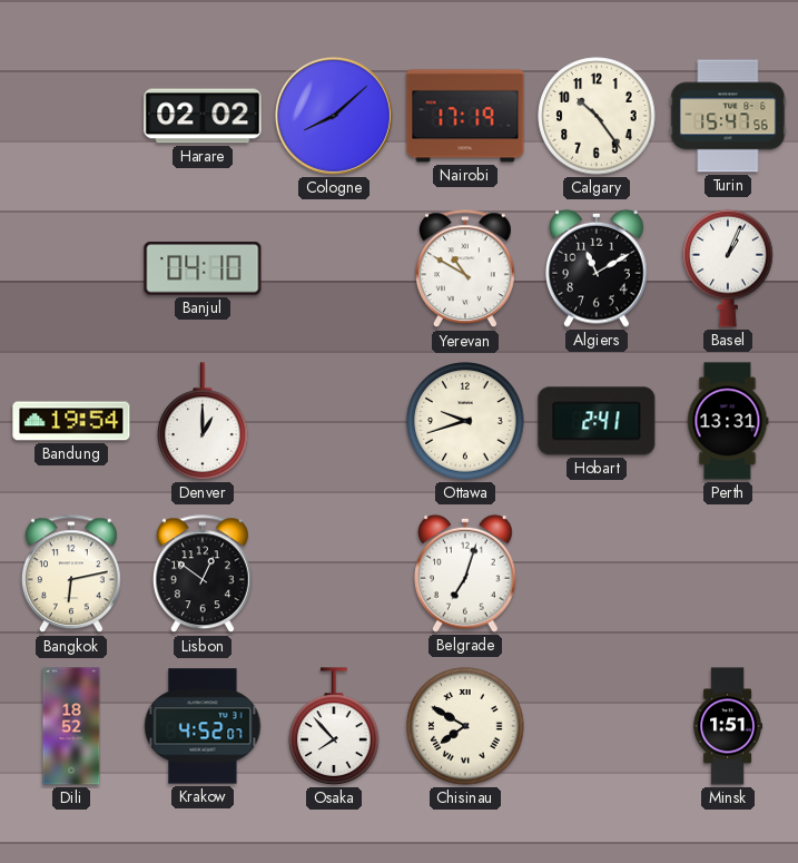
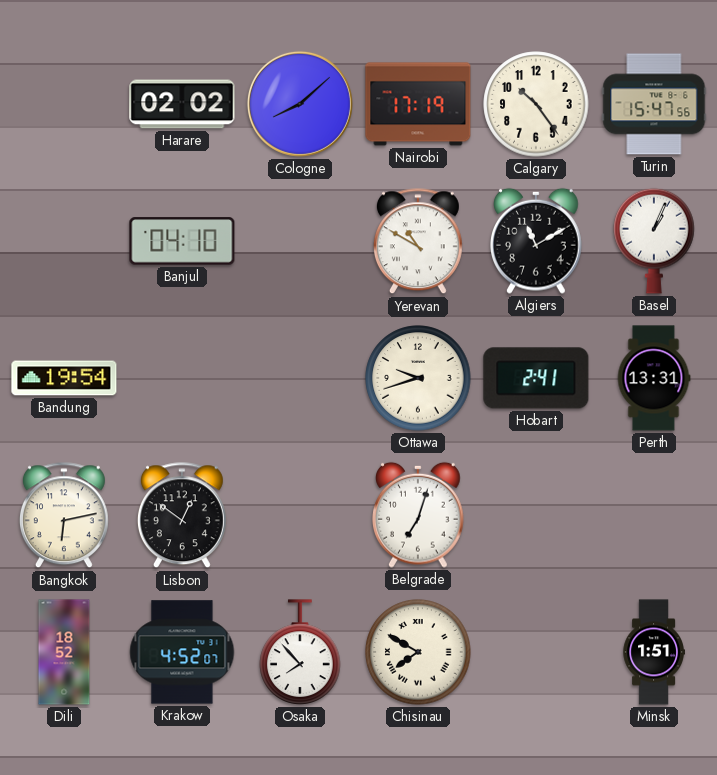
Denver: 1:00 -> none
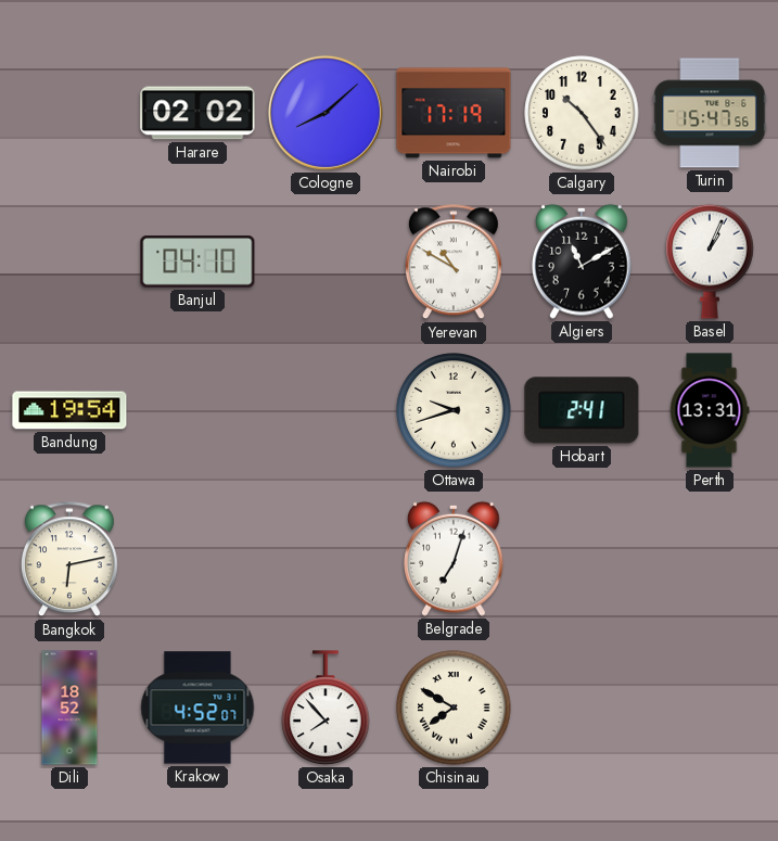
Lisbon: 12:51 -> none
Minsk: 1:51 -> none
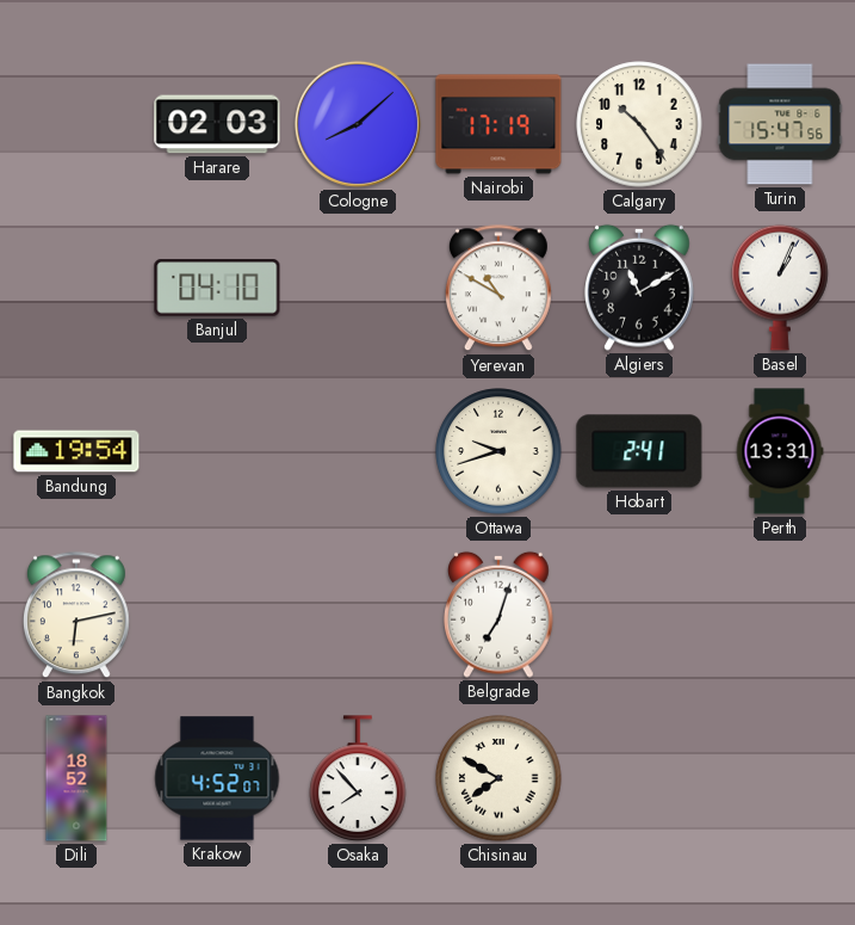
Harare: 02:02 -> 02:03
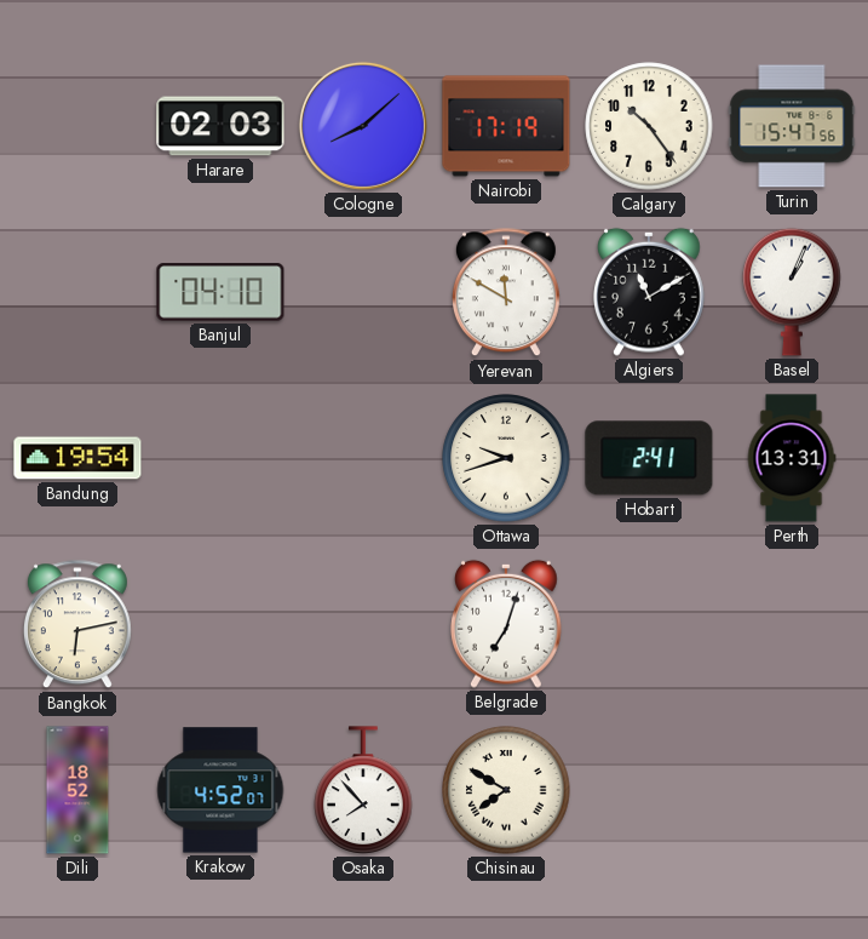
Yerevan: 10:50 -> 11:50
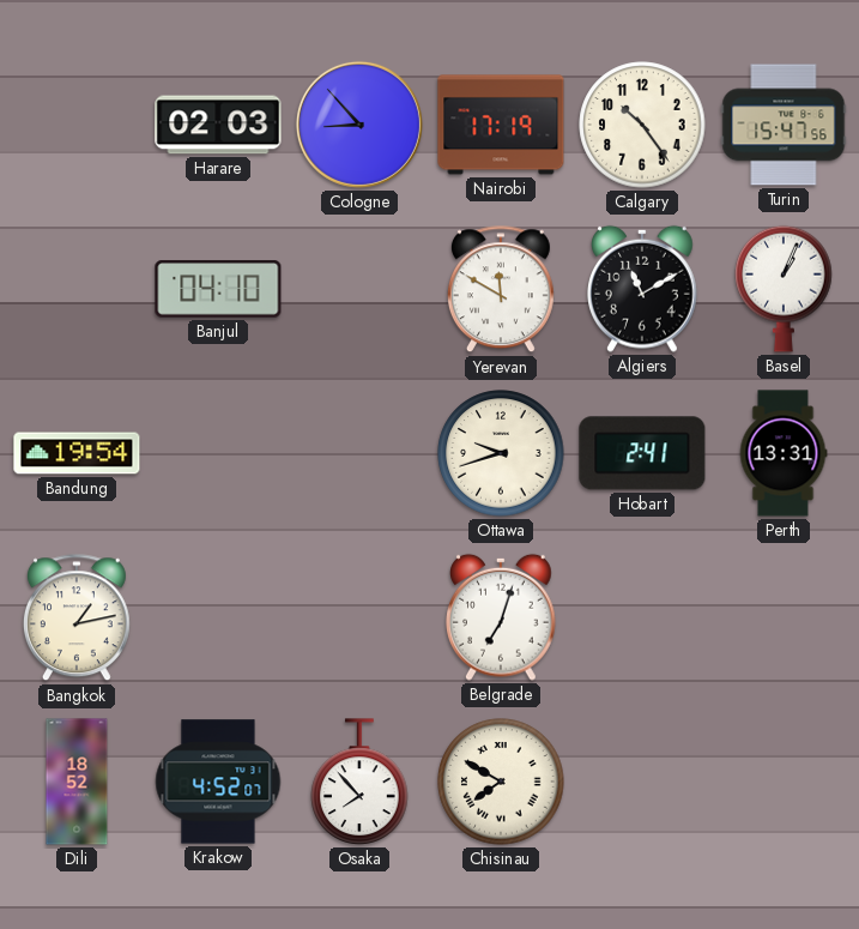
Cologne: 8:08 -> 8:53
Bangkok: 6:13 -> 1:13
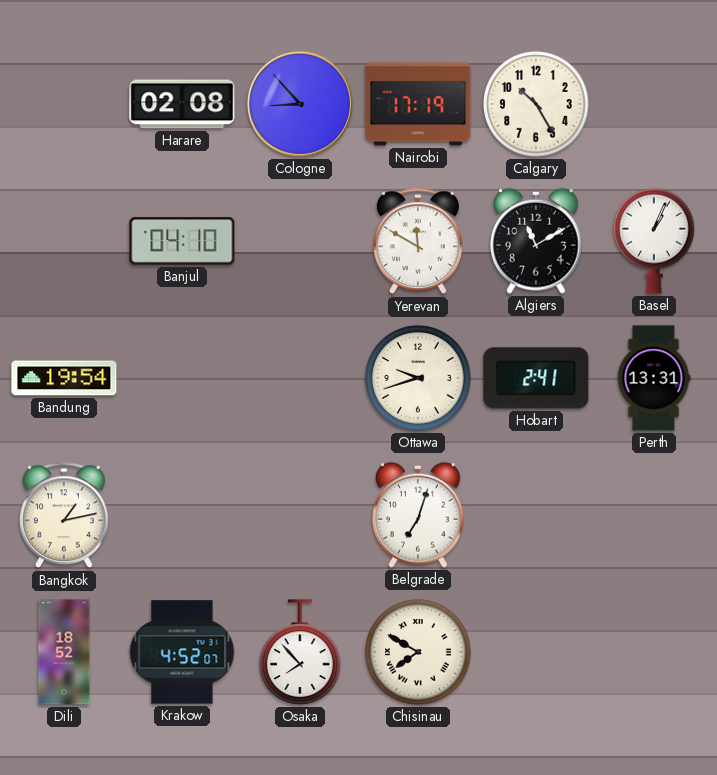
Harare: 02:03 -> 02:08
Calgary: 10:24 -> 10:25
Turin: 15:47 -> none
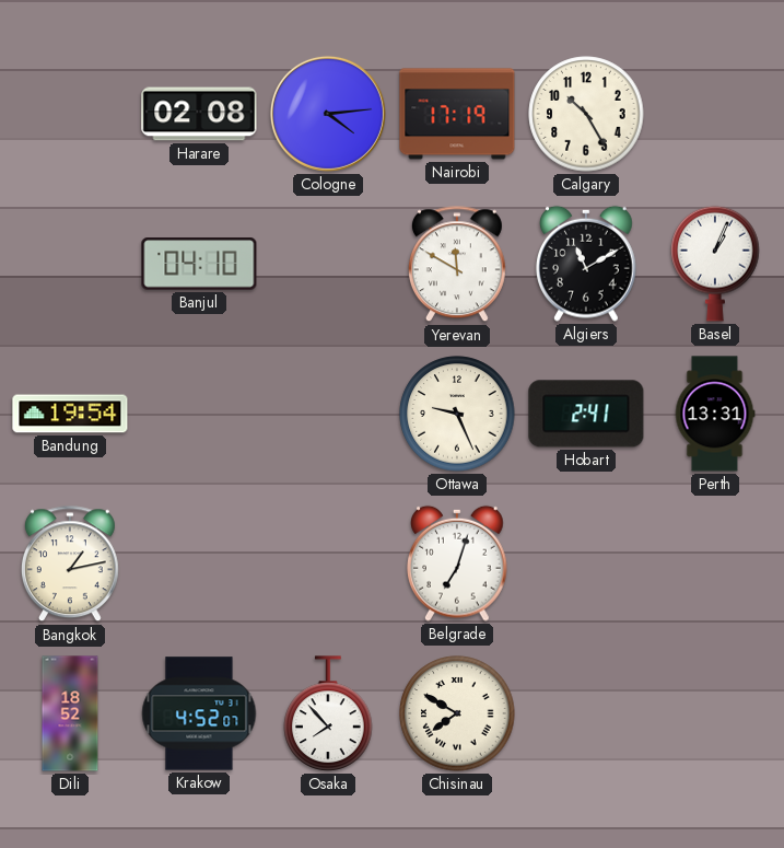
Cologne: 8:53 -> 4:14
Ottawa: 9:42 -> 9:26
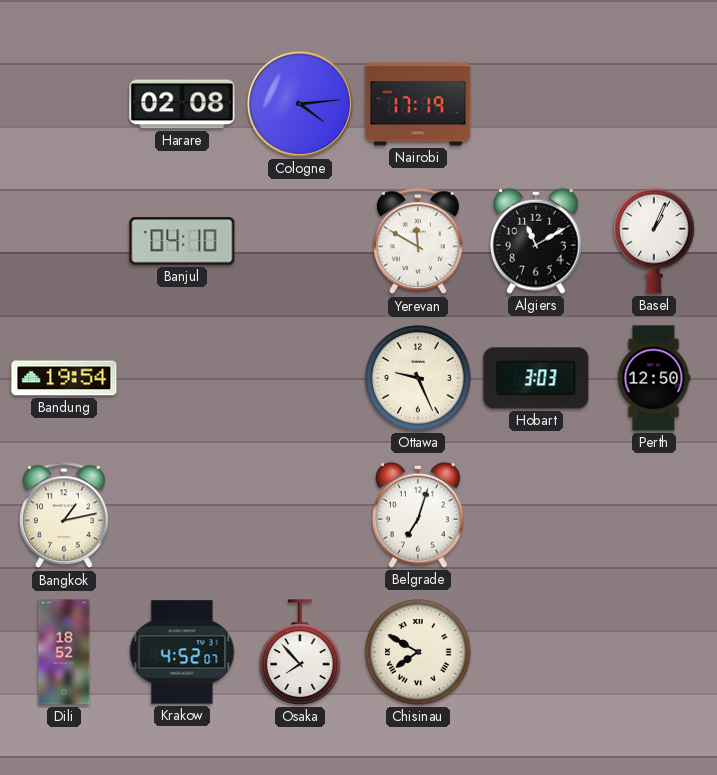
Calgary: 10:25 -> none
Hobart: 2:41 -> 3:03
Perth: 13:31 -> 12:50
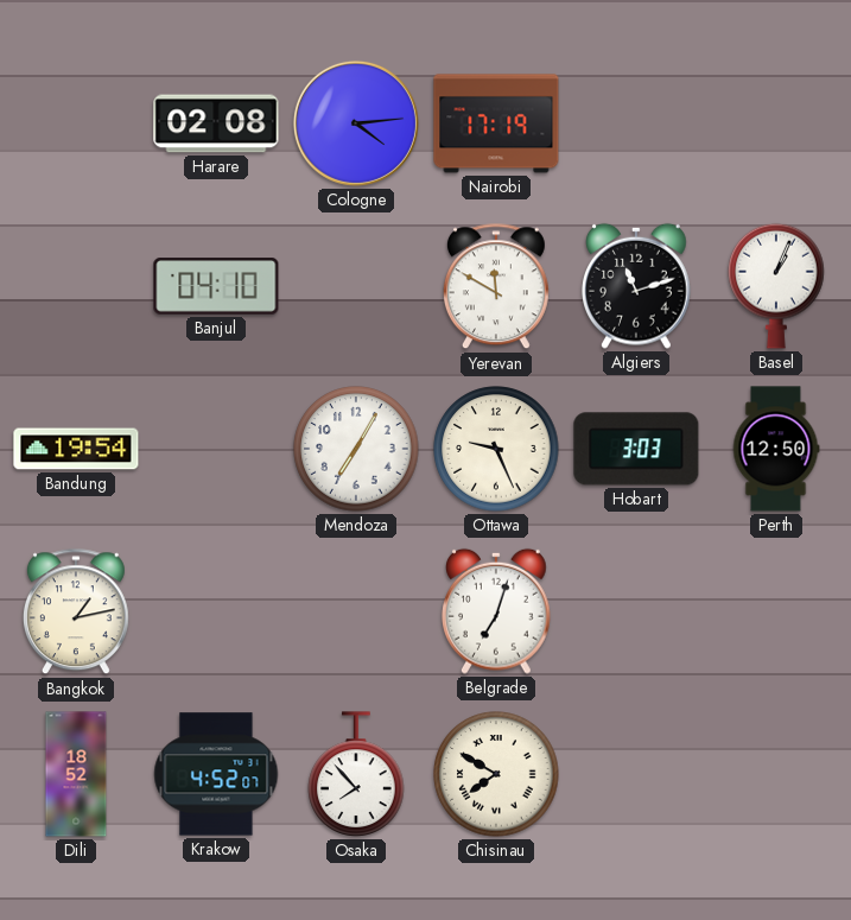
Algiers: 11:10 -> 11:12
Mendoza: none -> 7:05
